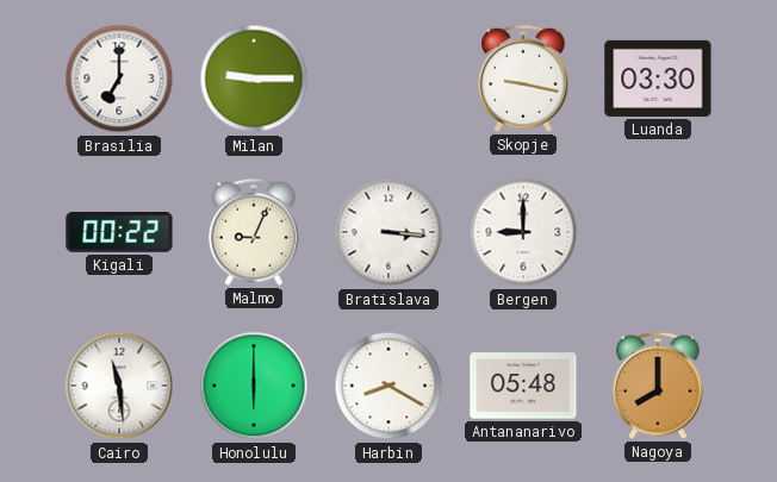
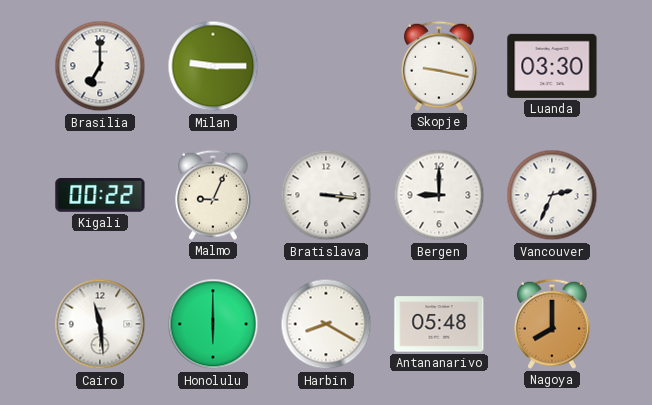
Vancouver: none -> 2:34
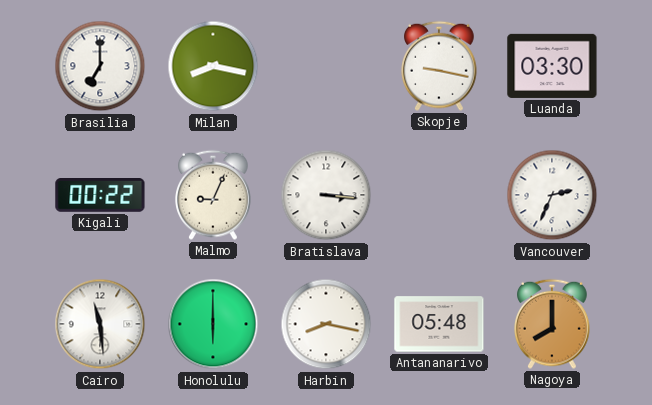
Milan: 9:15 -> 8:17
Bergen: 9:00 -> none
Harbin: 8:20 -> 8:17
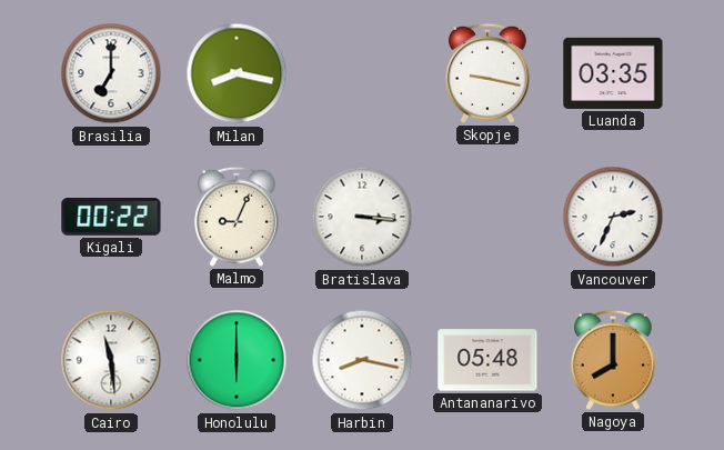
Luanda: 03:30 -> 03:35
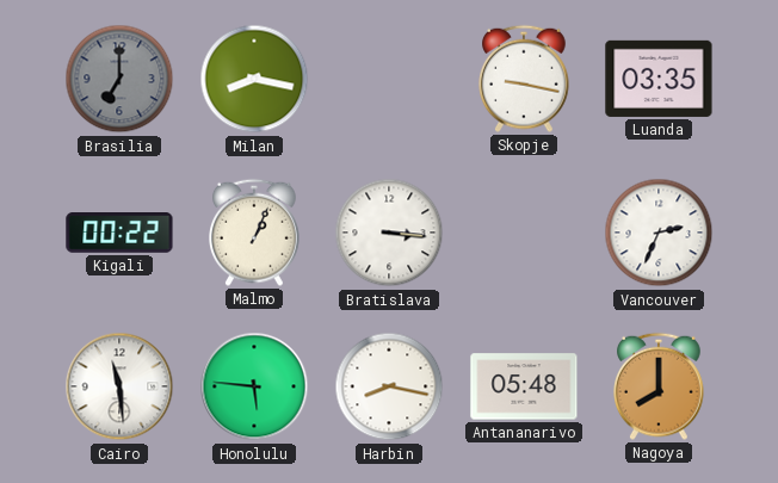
Brasilia dial: white -> grey
Malmo: 9:04 -> 1:04
Honolulu: 6:00 -> 5:46
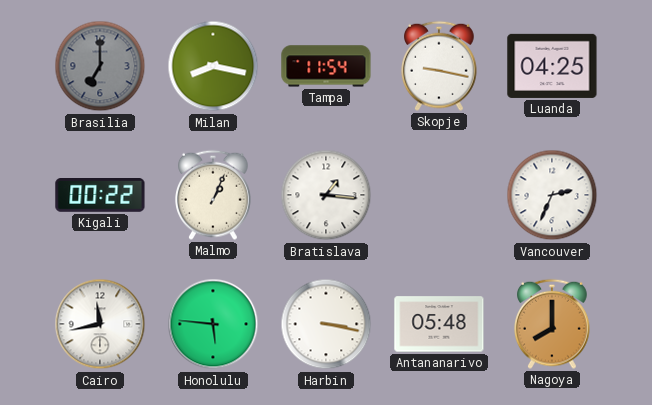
Tampa: none -> 11:54
Luanda: 03:35 -> 04:25
Bratislava: 3:16 -> 1:16
Cairo: 11:29 -> 11:43
Harbin: 8:17 -> 3:17
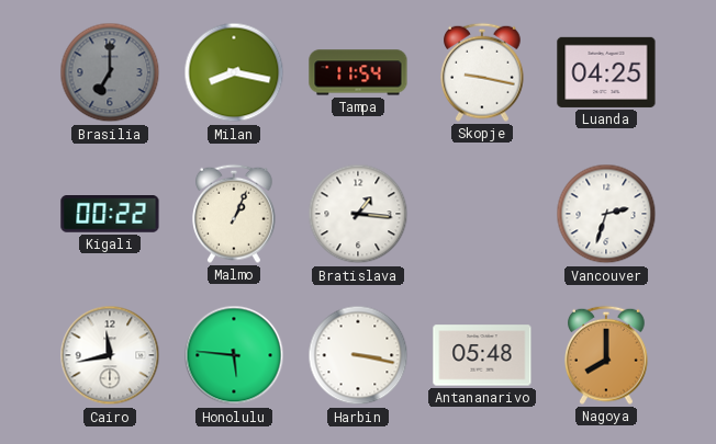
Vancouver: 2:34 -> 2:33
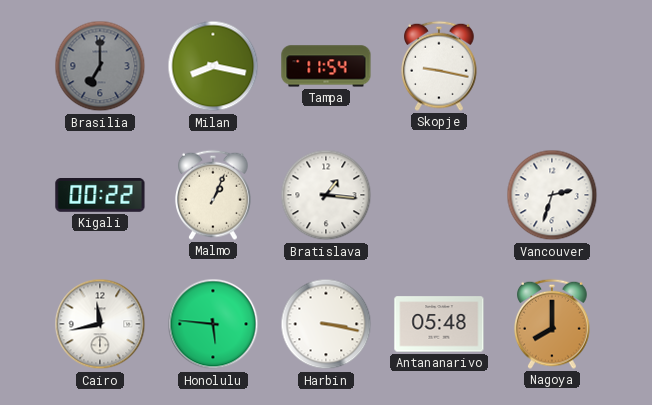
Luanda: 04:25 -> none
